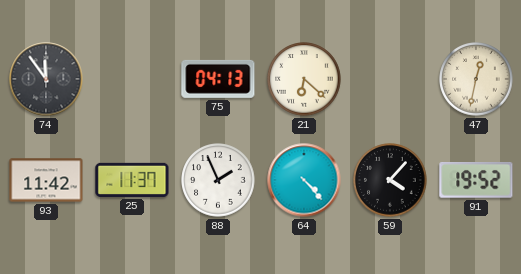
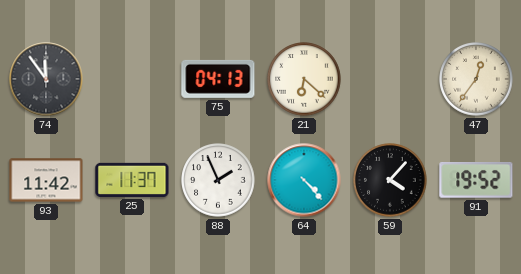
47: 12:32 -> 12:36
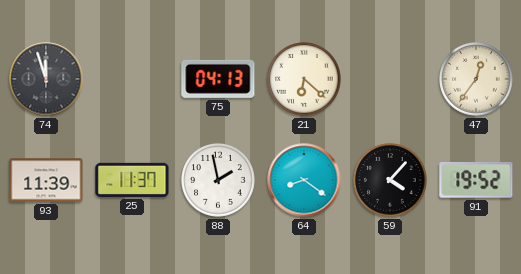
74: 11:54 -> 11:57
93: 11:42 -> 11:39
88: 1:56 -> 1:58
64: 4:23 -> 8:21
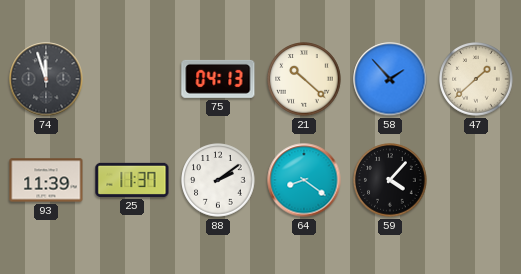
21: 6:22 -> 10:22
58: none -> 1:53
47: 12:36 -> 1:38
88: 1:58 -> 2:09
91: 19:52 -> none
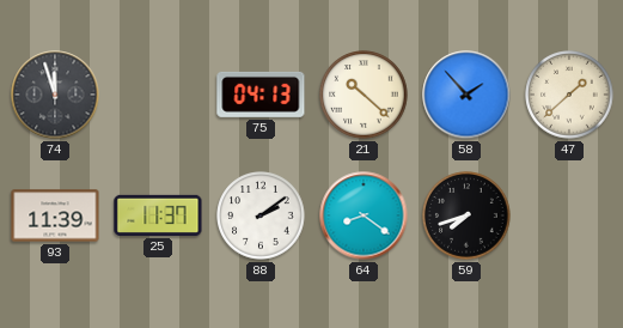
59: 4:07 -> 7:42
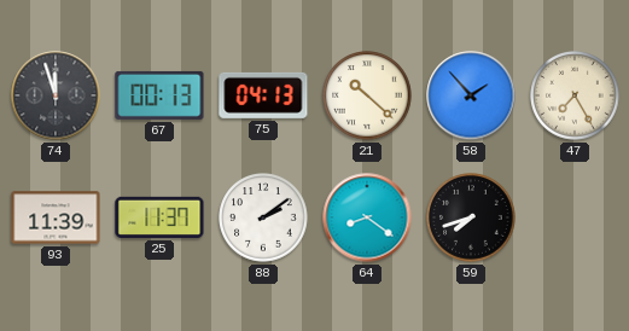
67: none -> 00:13
47: 1:38 -> 7:25
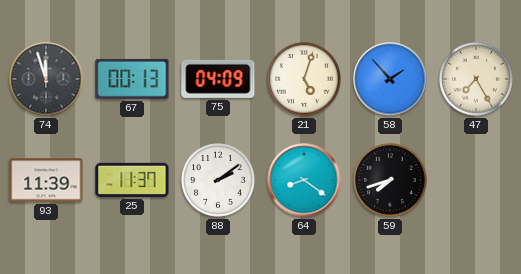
75: 04:13 -> 04:09
21: 10:22 -> 5:03
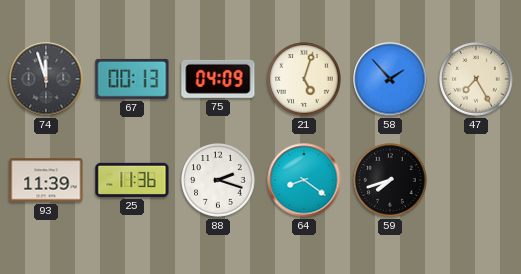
25: 11:37 -> 11:36
88: 2:09 -> 2:18
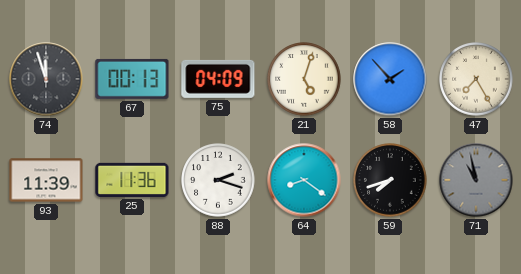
71: none -> 10:58
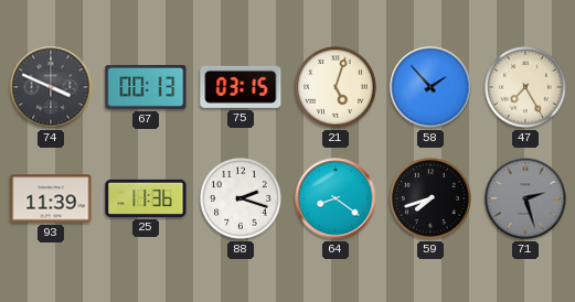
74: 11:57 -> 3:49
75: 04:09 -> 03:15
71: 10:58 -> 2:27
